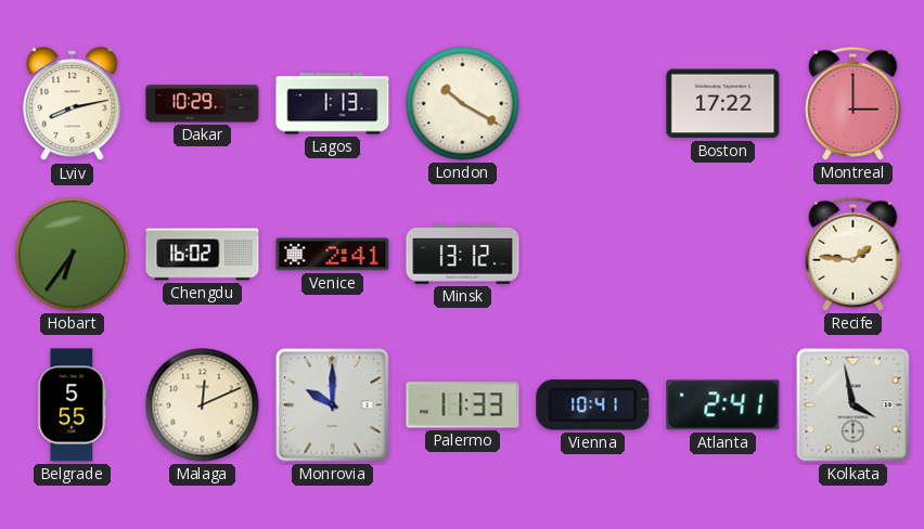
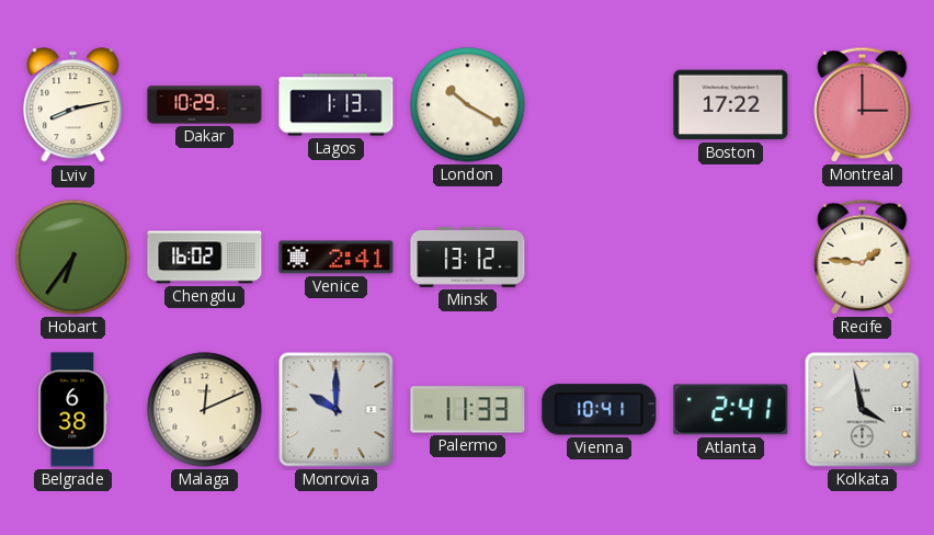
Belgrade: 5:55 -> 6:38
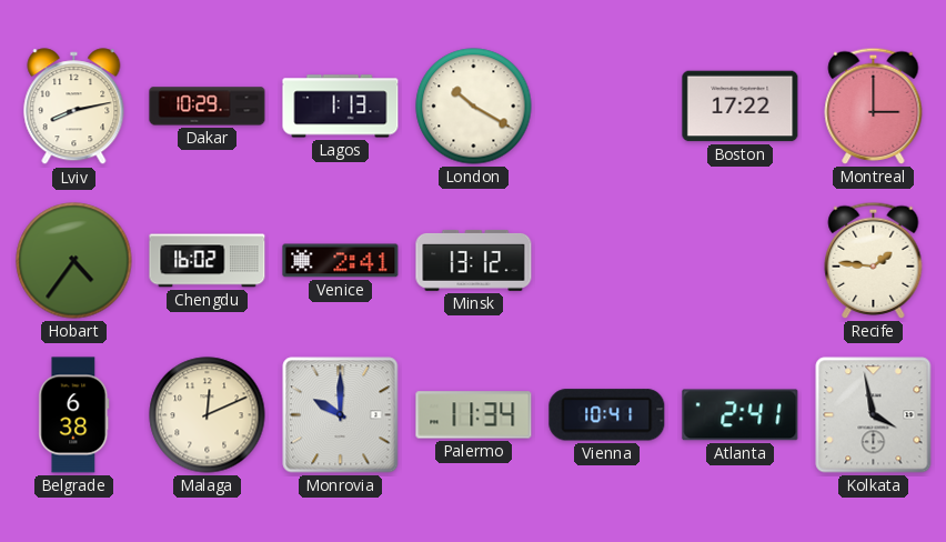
Hobart: 6:36 -> 4:36
Palermo: 11:33 -> 11:34
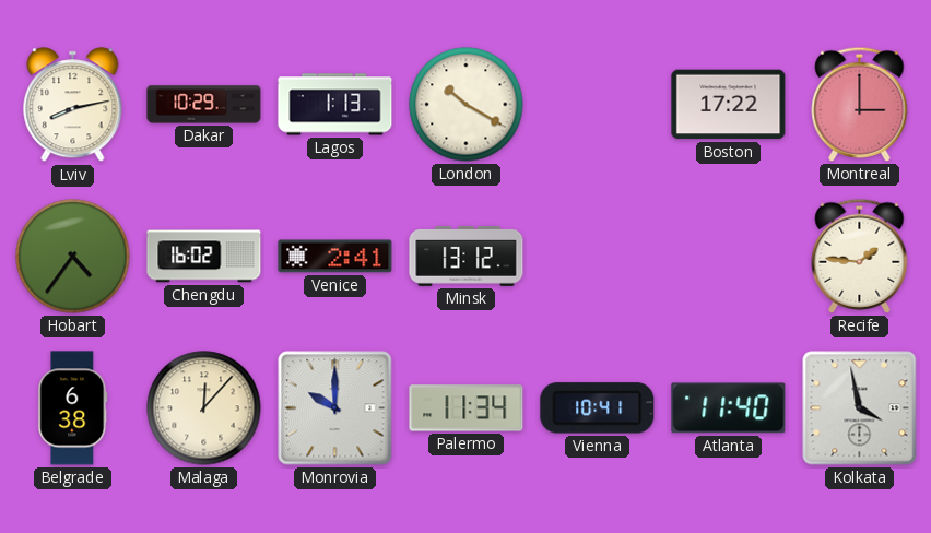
Malaga: 12:11 -> 12:07
Atlanta: 2:41 -> 11:40
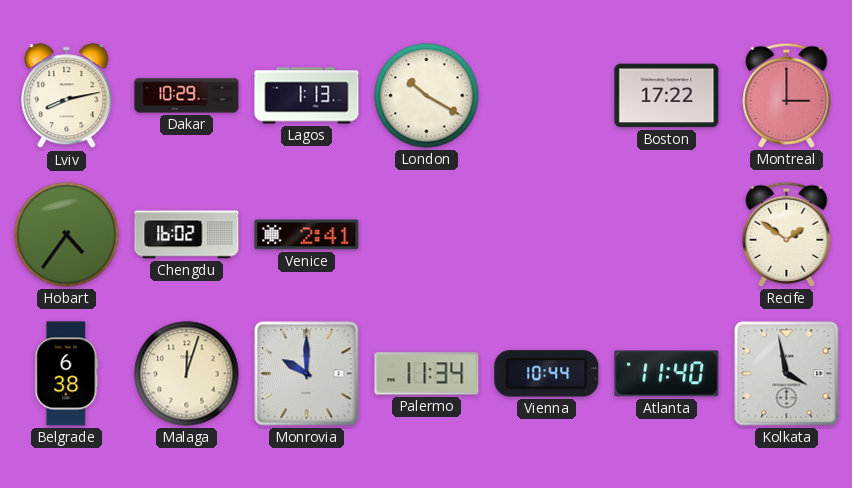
Minsk: 13:12 -> none
Recife: 1:46 -> 1:51
Malaga: 12:07 -> 12:03
Vienna: 10:41 -> 10:44
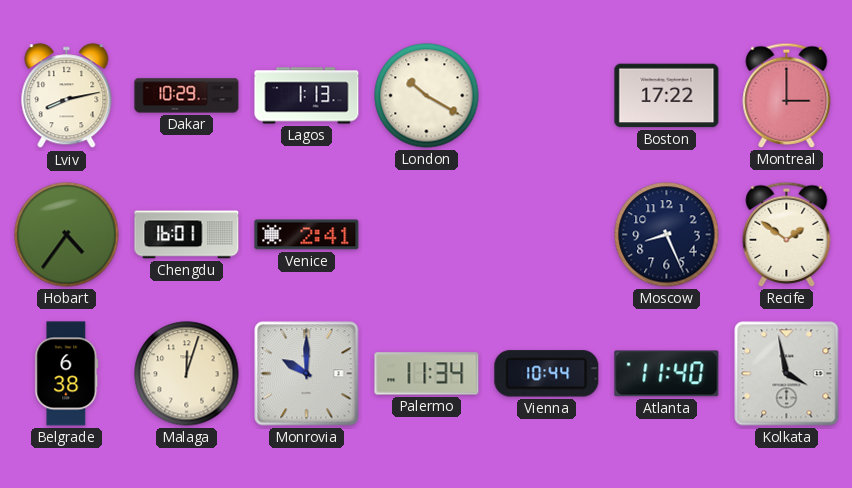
Chengdu: 16:02 -> 16:01
Moscow: none -> 8:26
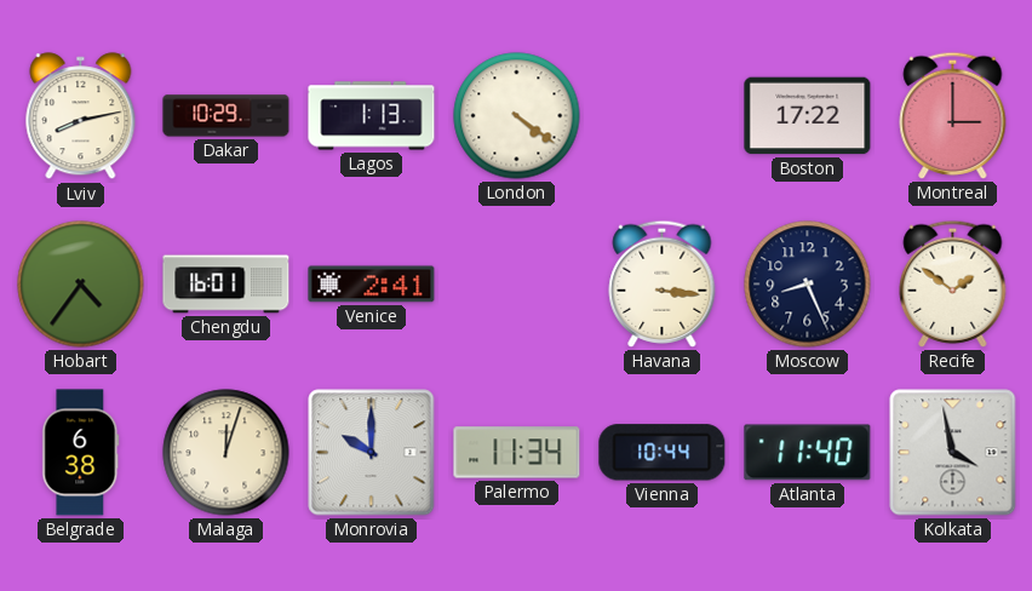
London: 10:20 -> 4:21
Havana: none -> 3:16
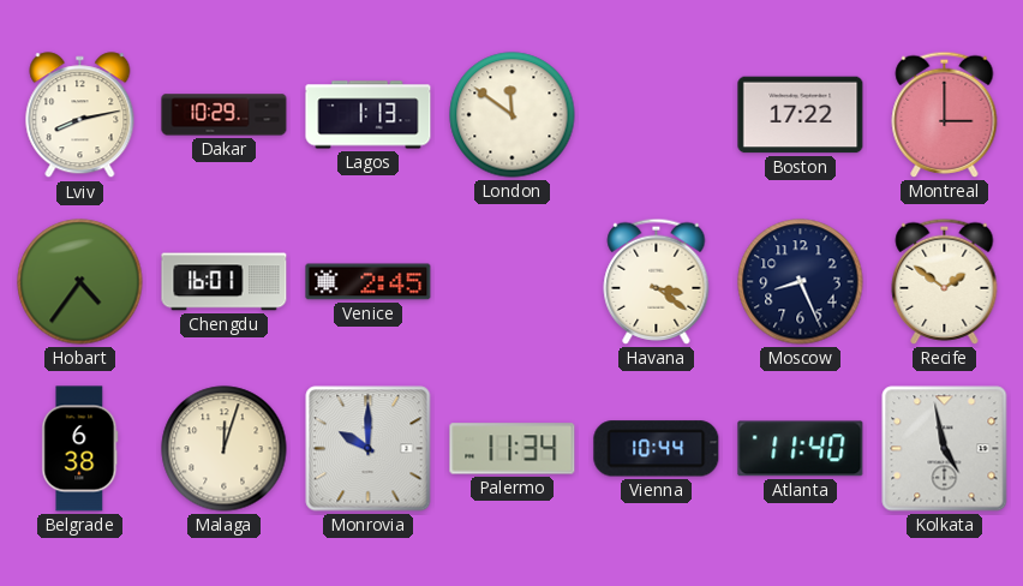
London: 4:21 -> 11:51
Venice: 2:41 -> 2:45
Havana: 3:16 -> 3:21
Kolkata: 3:58 -> 4:58
